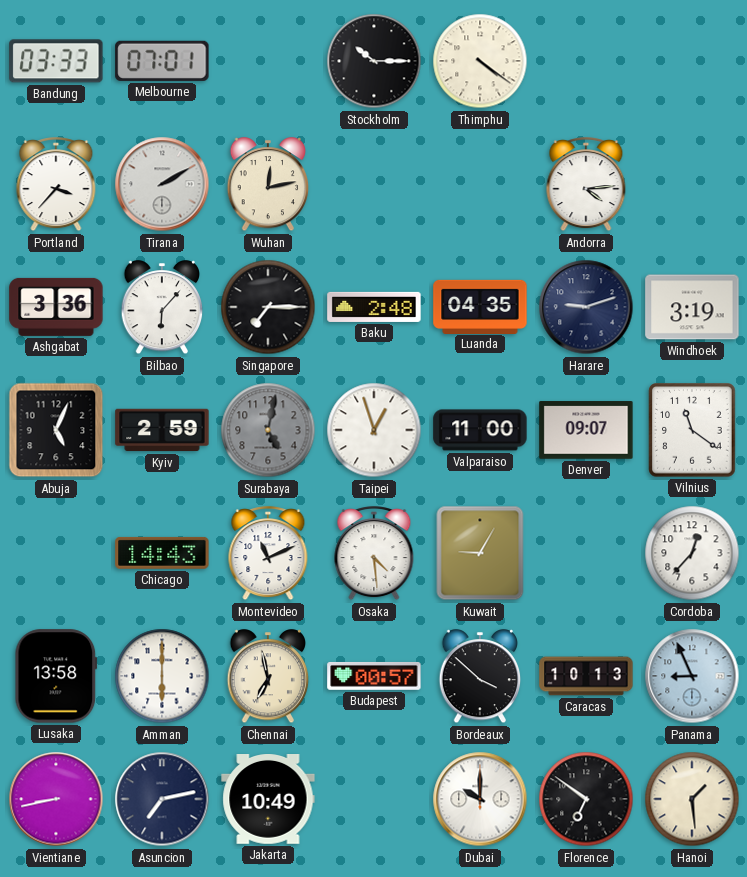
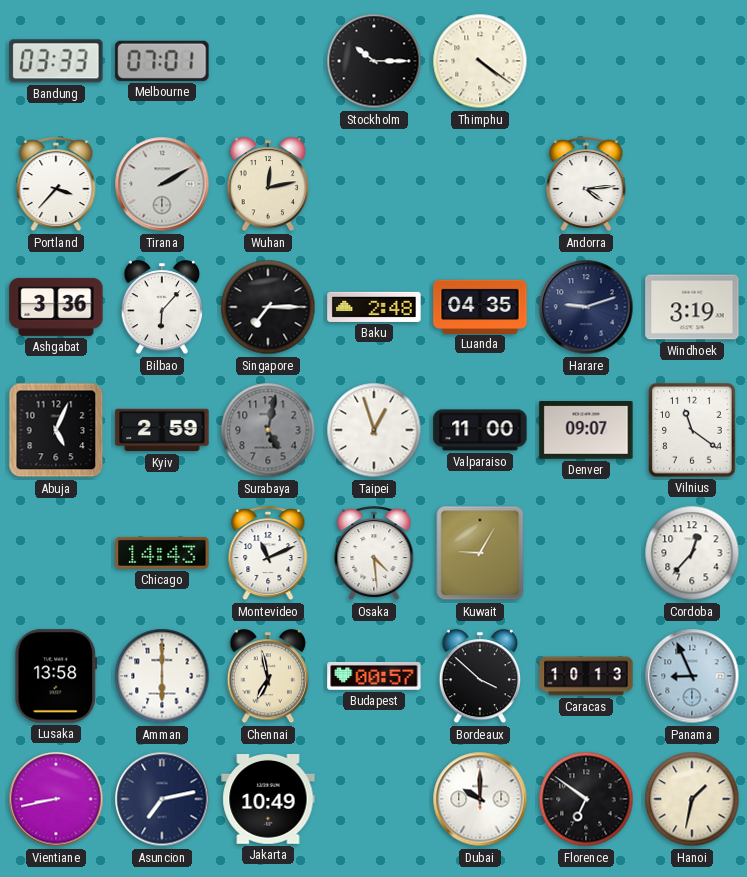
Hanoi: 1:29 -> 1:32
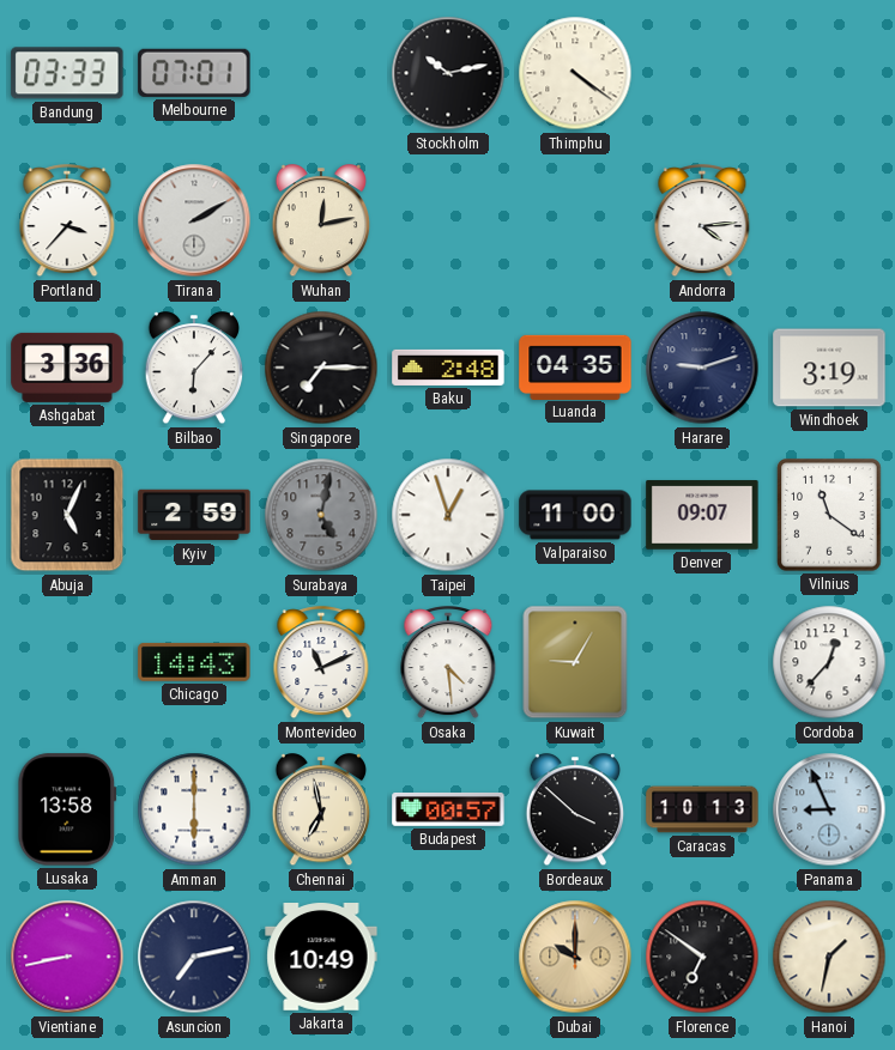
Stockholm: 10:15 -> 10:13
Dubai dial: white -> champagne
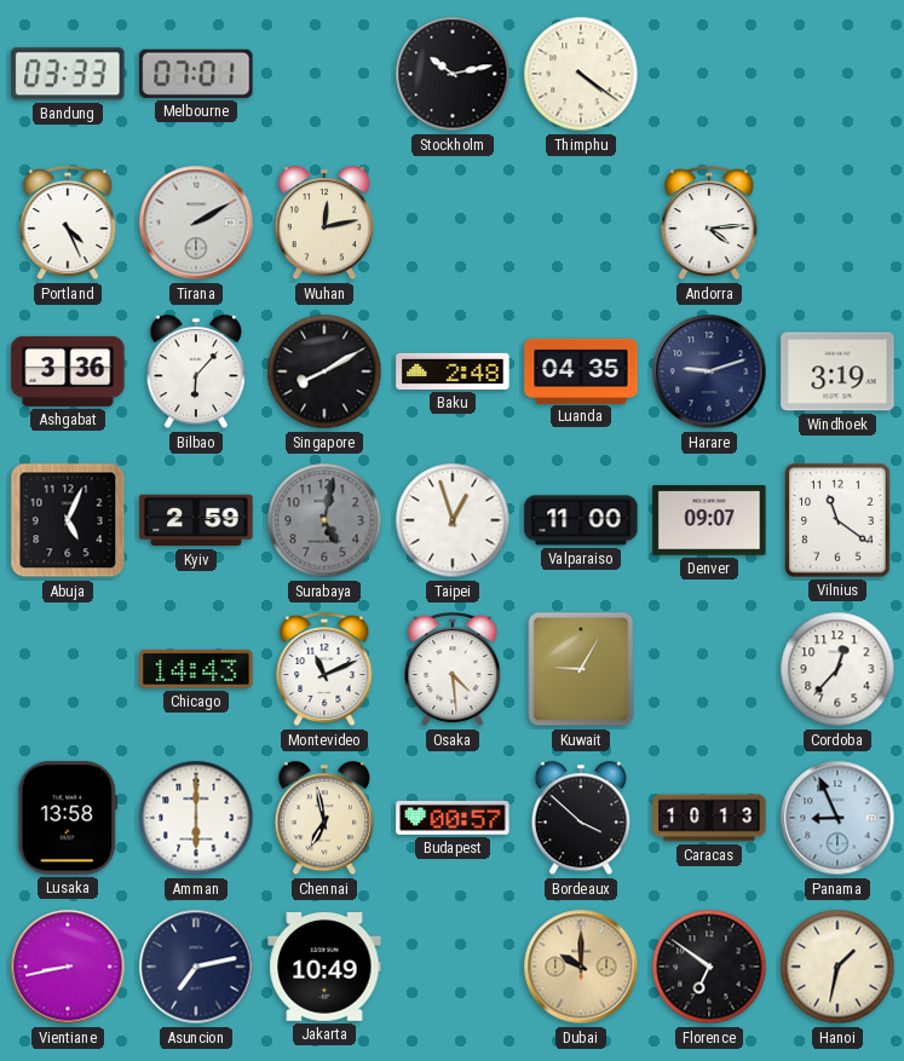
Portland: 3:37 -> 4:26
Singapore: 7:15 -> 8:10
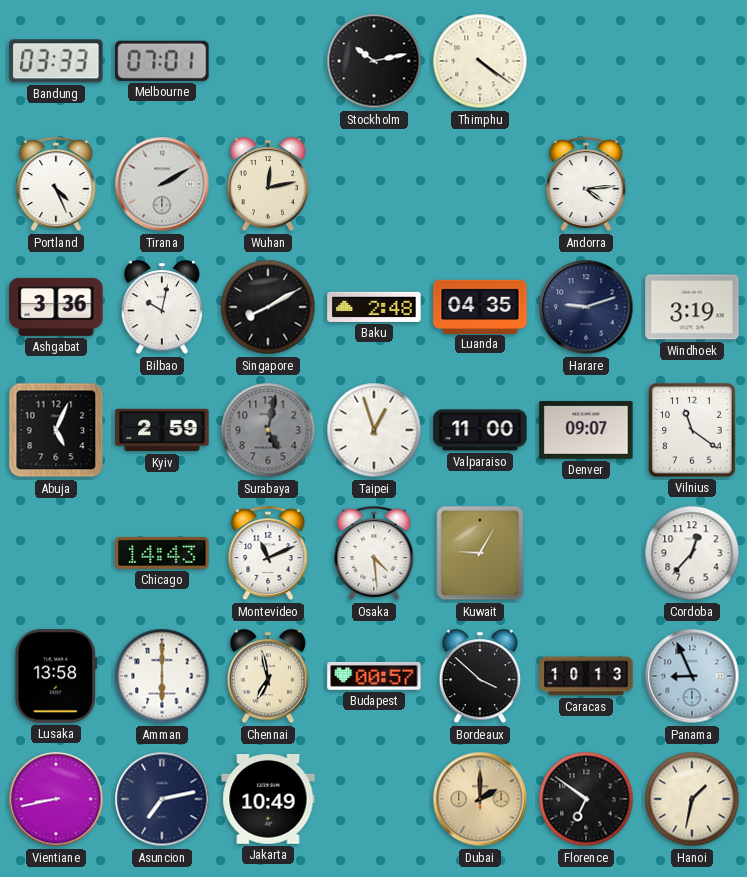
Bilbao: 6:07 -> 10:02
Dubai: 10:00 -> 2:00
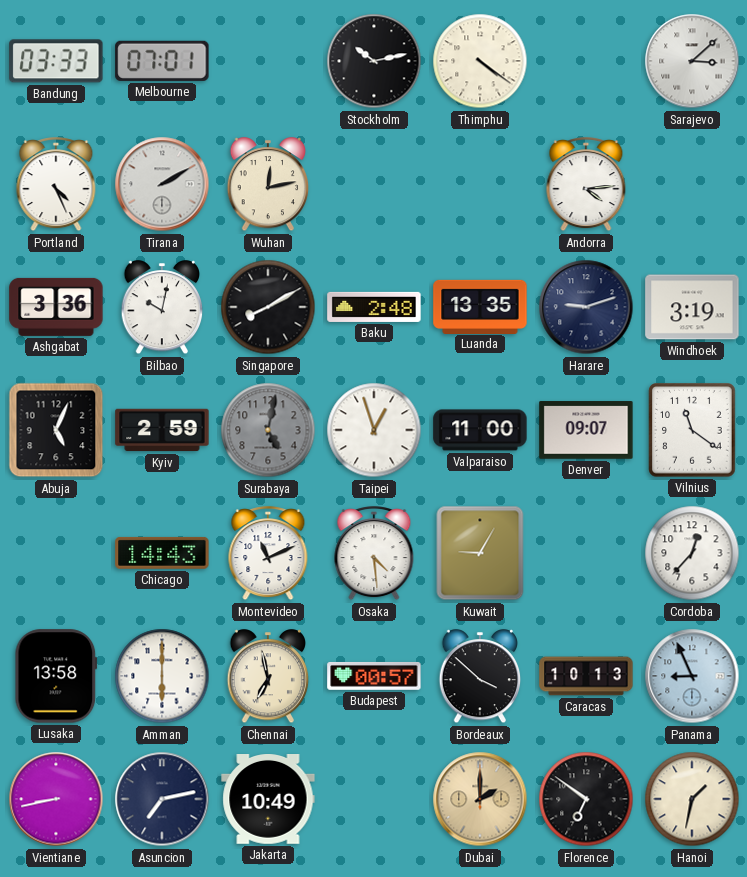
Sarajevo: none -> 3:08
Luanda: 04:35 -> 13:35
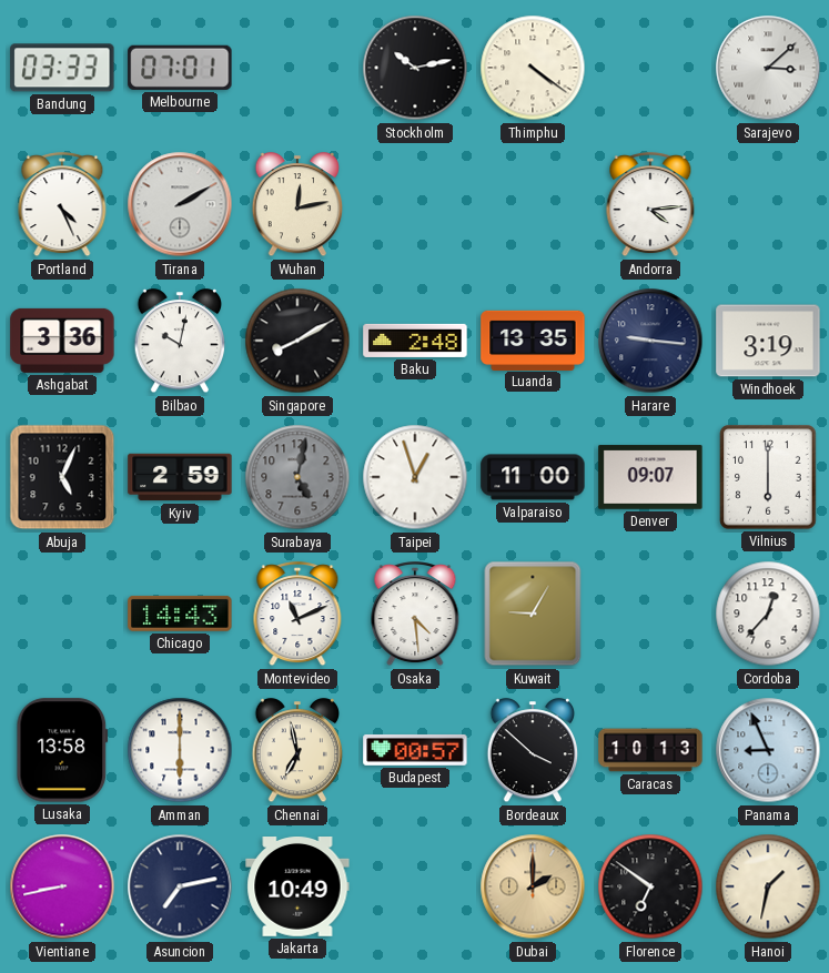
Harare: 9:12 -> 9:16
Vilnius: 11:21 -> 6:00
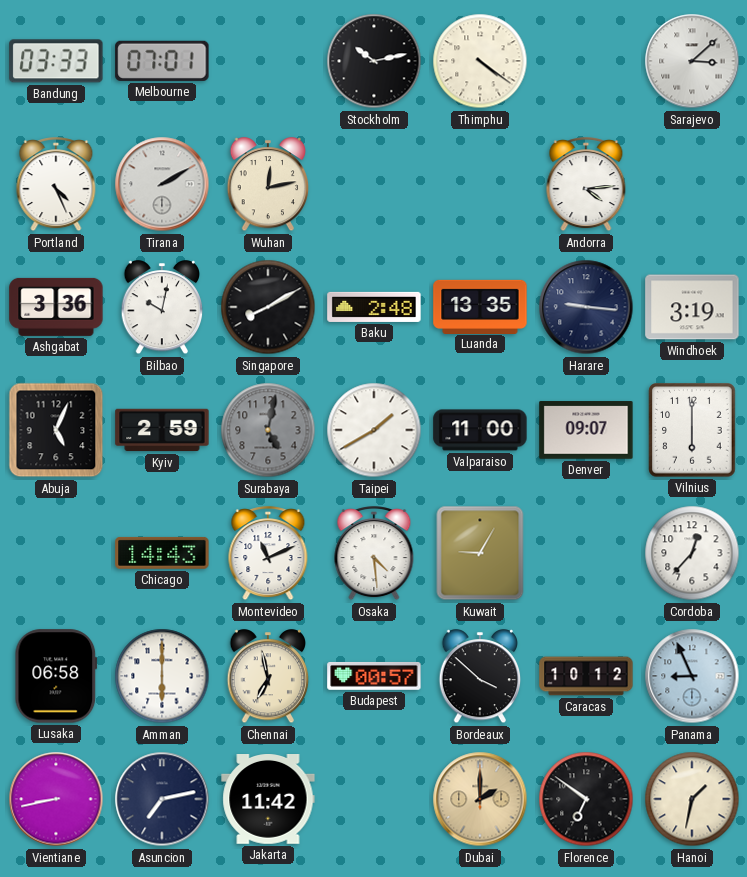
Taipei: 12:57 -> 1:40
Lusaka: 13:58 -> 06:58
Caracas: 10:13 -> 10:12
Jakarta: 10:49 -> 11:42
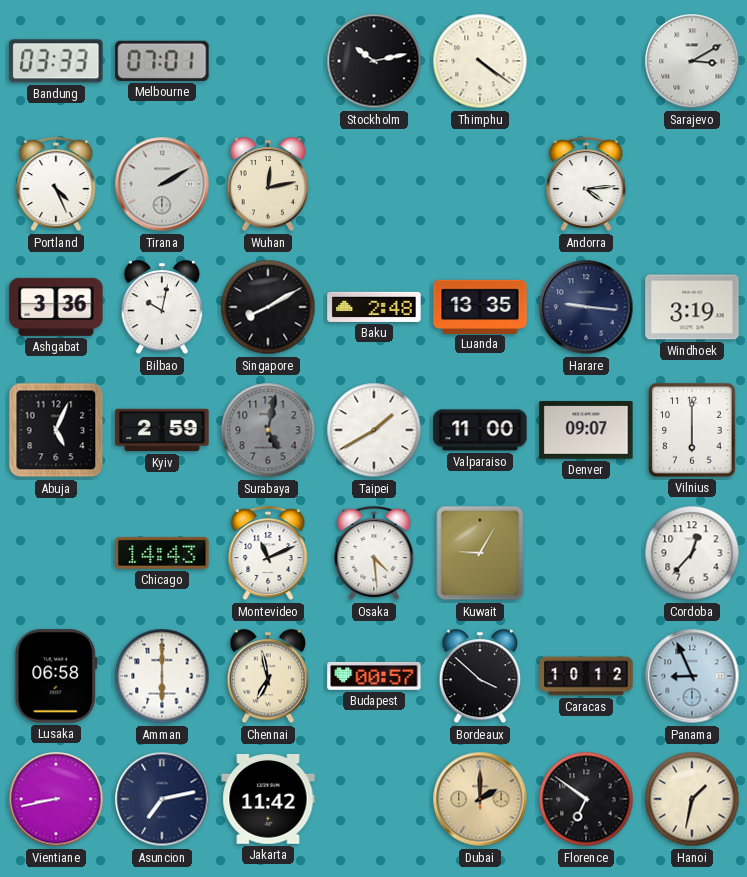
Sarajevo: 3:08 -> 3:10
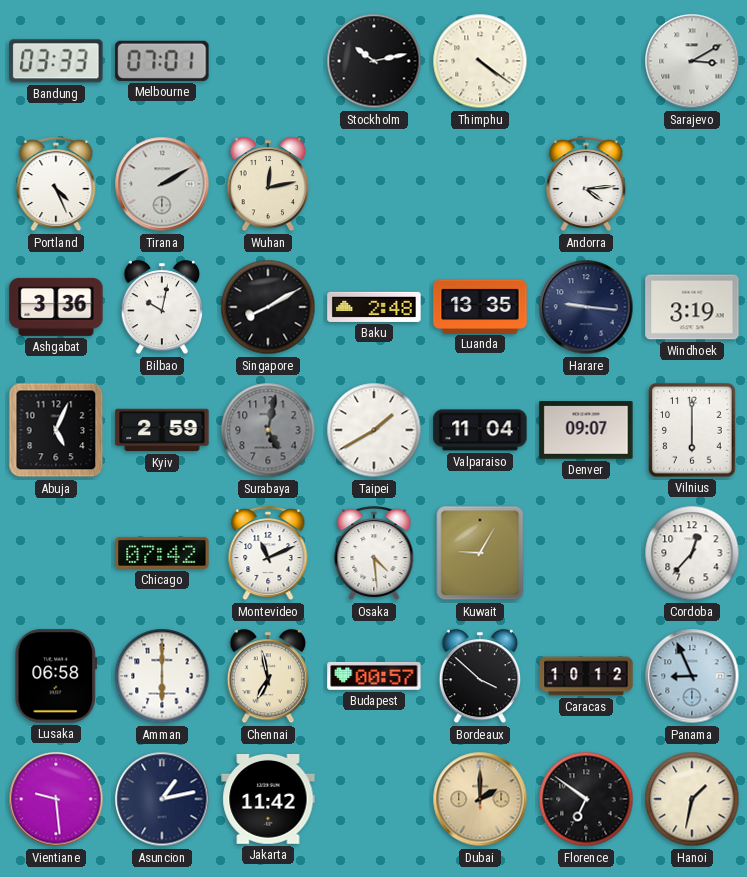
Valparaiso: 11:00 -> 11:04
Chicago: 14:43 -> 07:42
Vientiane: 8:43 -> 9:29
Asuncion: 7:13 -> 1:13
